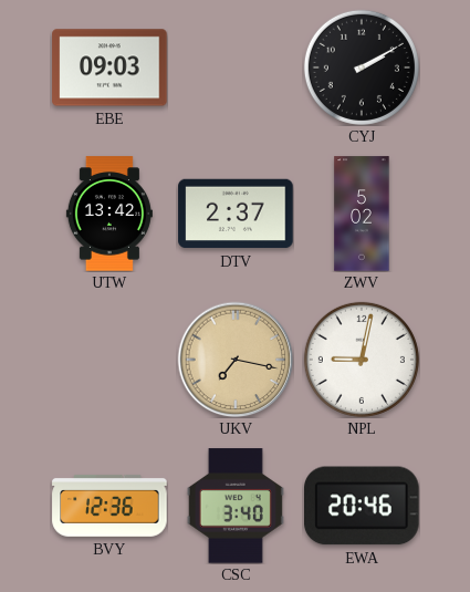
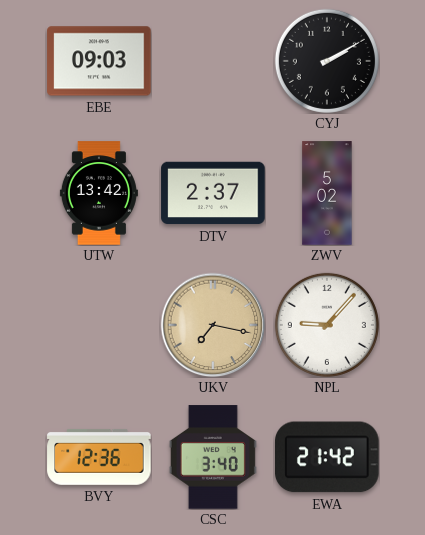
NPL: 9:02 -> 9:07
EWA: 20:46 -> 21:42
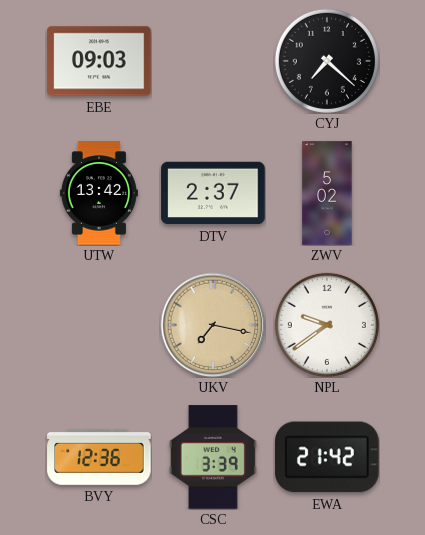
CYJ: 2:10 -> 7:22
NPL: 9:07 -> 9:39
CSC: 3:40 -> 3:39
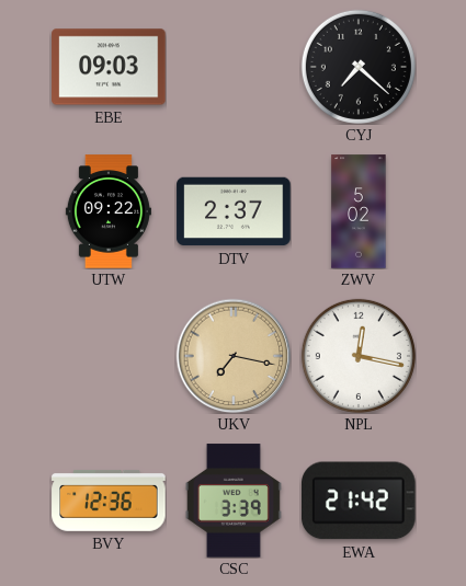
UTW: 13:42 -> 09:22
NPL: 9:39 -> 12:17
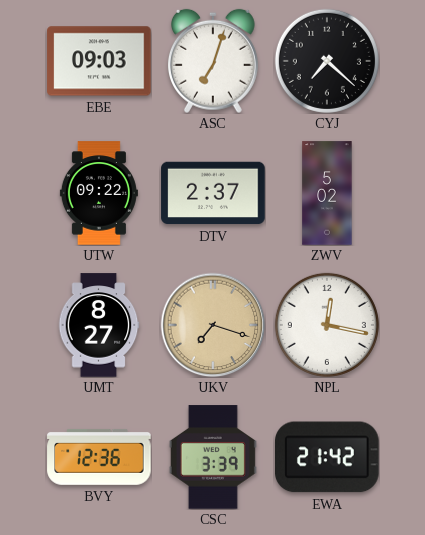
ASC: none -> 7:03
UMT: none -> 8:27
UKV: 7:17 -> 7:18
